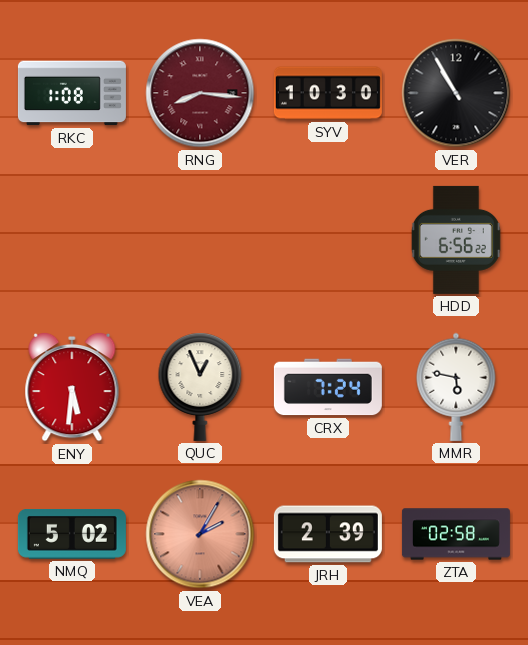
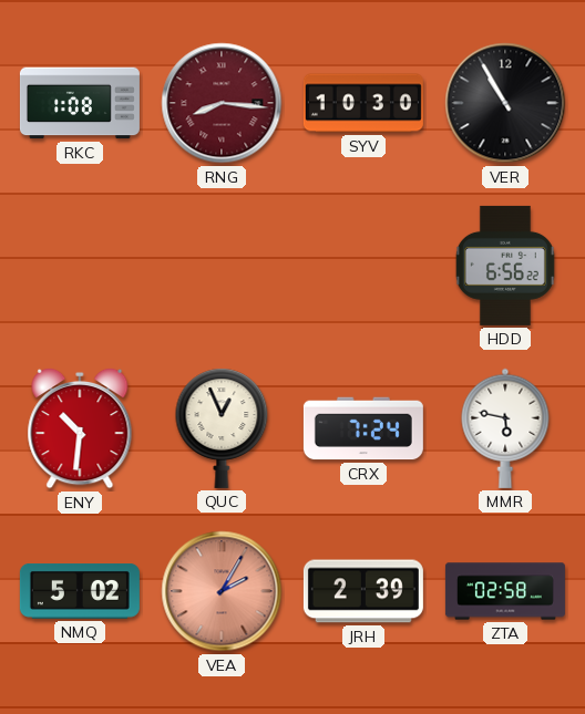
ENY: 5:31 -> 10:31
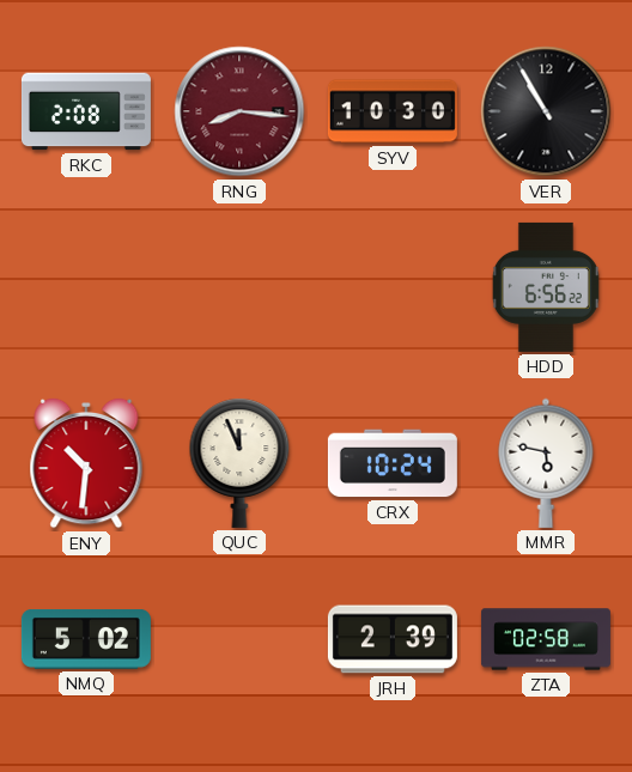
RKC: 1:08 -> 2:08
QUC: 12:56 -> 11:56
CRX: 7:24 -> 10:24
VEA: 2:05 -> none
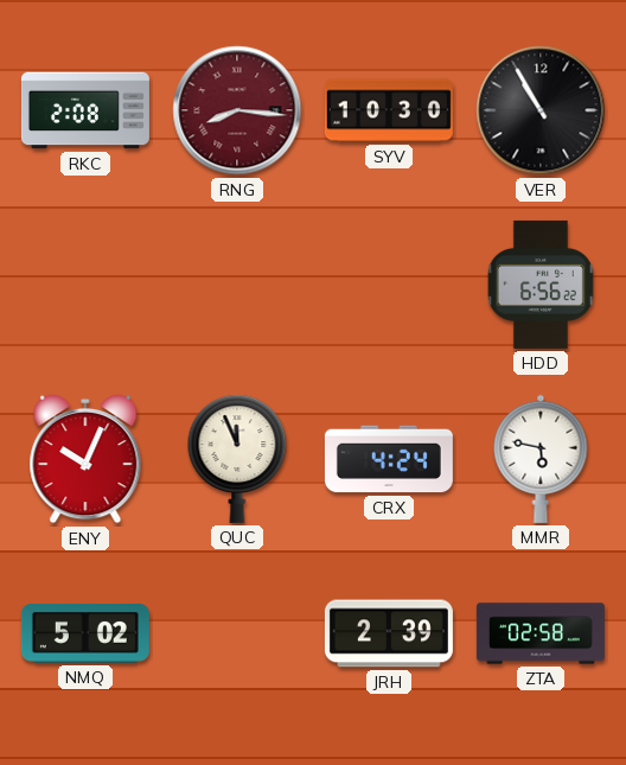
ENY: 10:31 -> 10:04
CRX: 10:24 -> 4:24
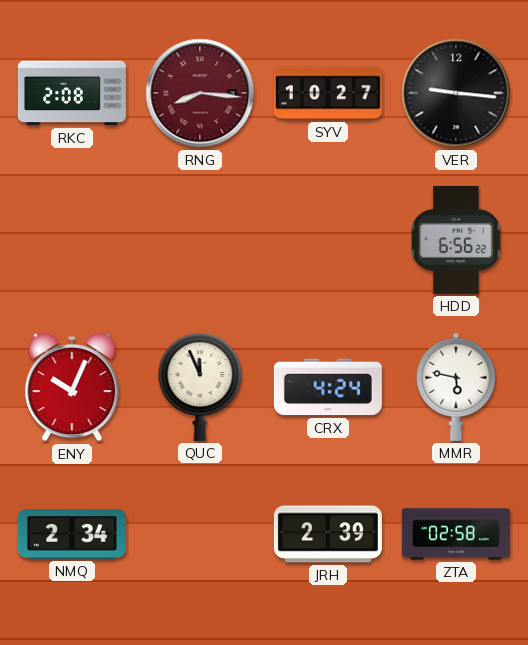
SYV: 10:30 -> 10:27
VER: 10:55 -> 9:16
NMQ: 5:02 -> 2:34
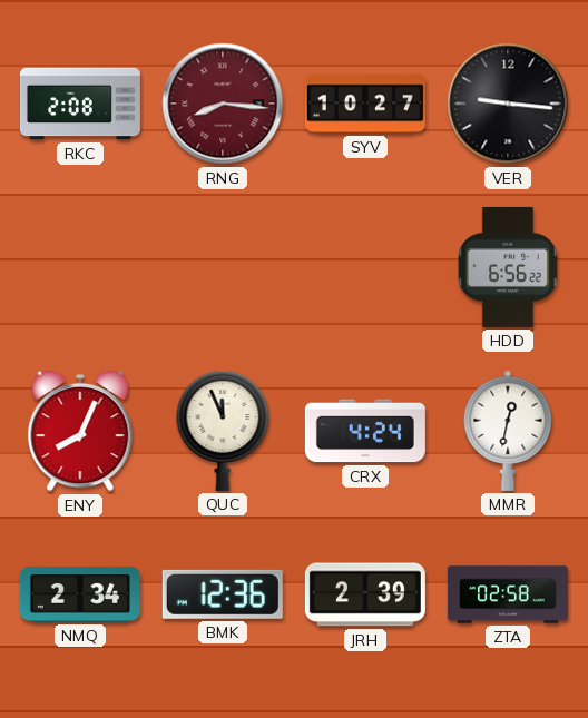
ENY: 10:04 -> 8:04
MMR: 5:47 -> 12:32
BMK: none -> 12:36
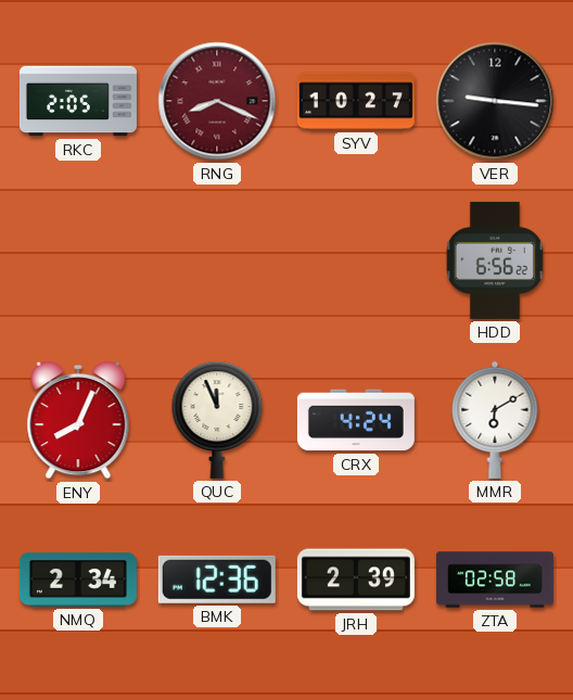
RKC: 2:08 -> 2:05
RNG: 8:16 -> 8:19
MMR: 12:32 -> 6:10
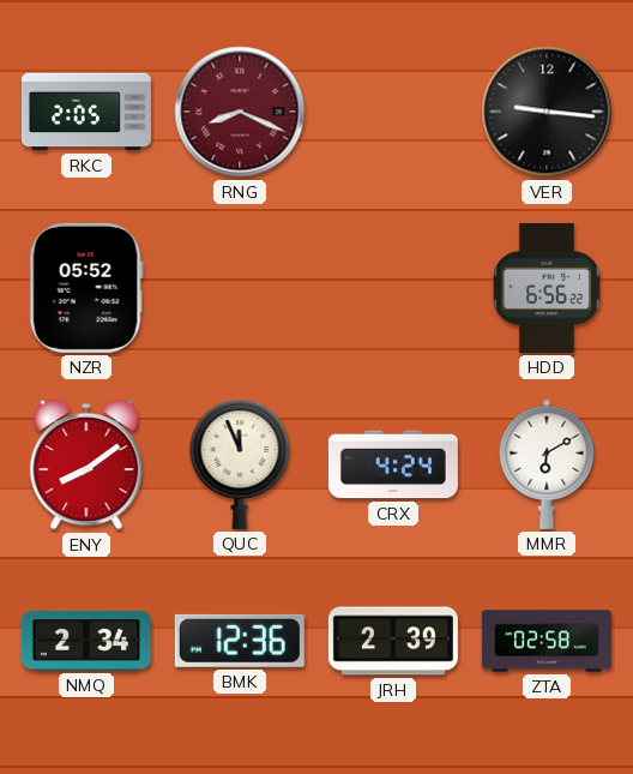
SYV: 10:27 -> none
NZR: none -> 05:52
ENY: 8:04 -> 8:09
